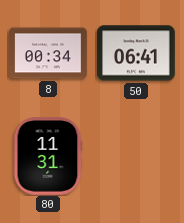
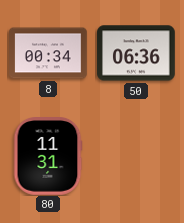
50: 06:41 -> 06:36
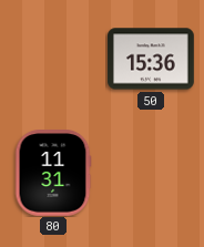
8: 00:34 -> none
50: 06:36 -> 15:36
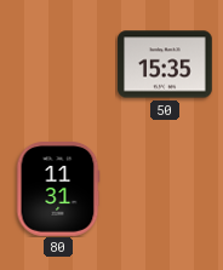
50: 15:36 -> 15:35
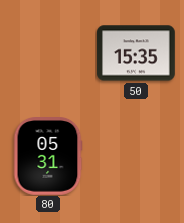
80: 11:31 -> 05:31
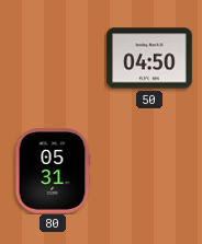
50: 15:35 -> 04:50
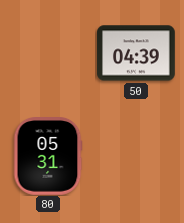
50: 04:50 -> 04:39
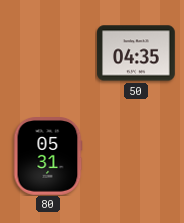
50: 04:39 -> 04:35
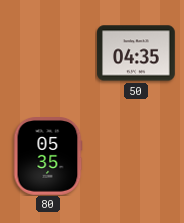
80: 05:31 -> 05:35
